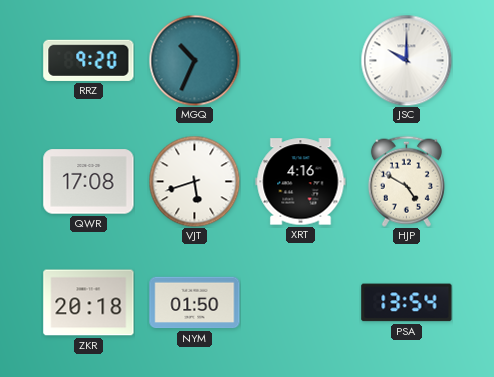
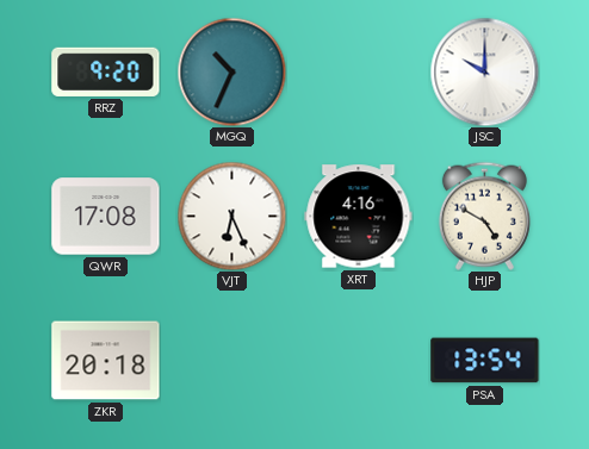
VJT: 5:42 -> 6:26
NYM: 01:50 -> none
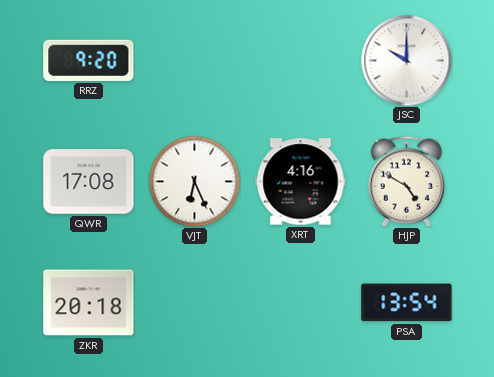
MGQ: 10:34 -> none
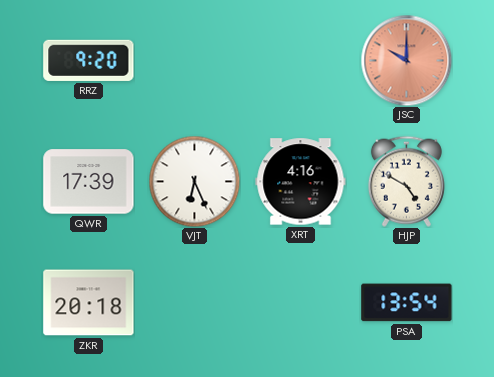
JSC dial: white -> salmon
QWR: 17:08 -> 17:39
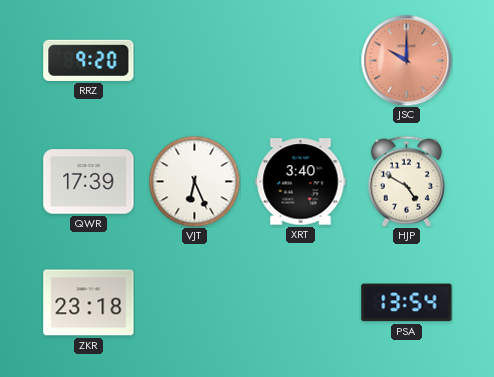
XRT: 4:16 -> 3:40
ZKR: 20:18 -> 23:18
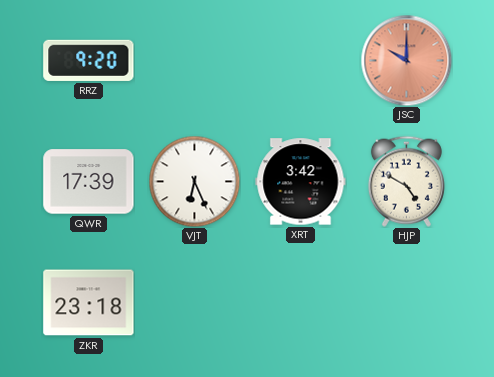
XRT: 3:40 -> 3:42
PSA: 13:54 -> none
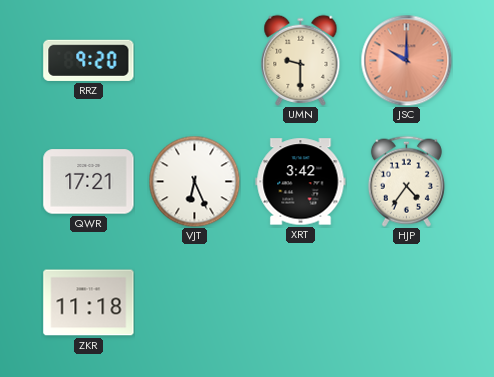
UMN: none -> 9:30
QWR: 17:39 -> 17:21
HJP: 4:50 -> 4:36
ZKR: 23:18 -> 11:18
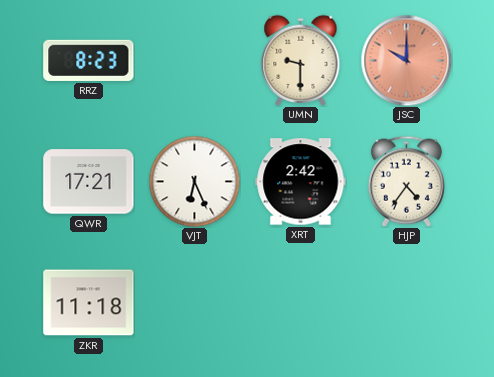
RRZ: 9:20 -> 8:23
XRT: 3:42 -> 2:42
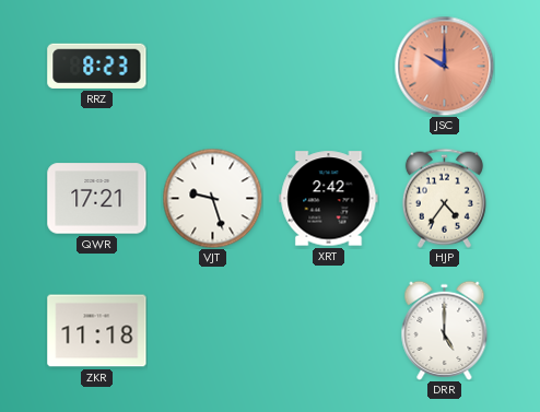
UMN: 9:30 -> none
VJT: 6:26 -> 9:27
DRR: none -> 5:00
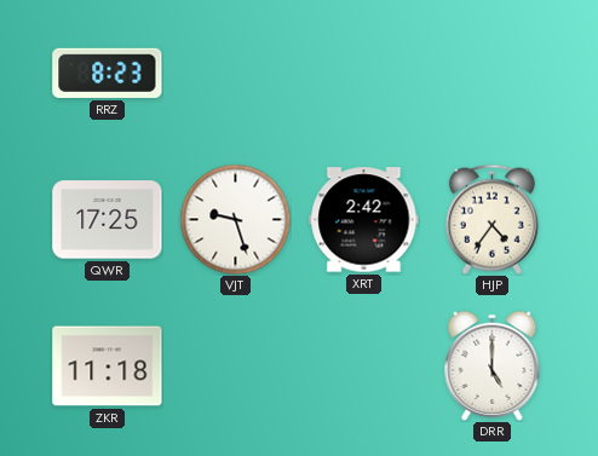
JSC: 10:00 -> none
QWR: 17:21 -> 17:25
